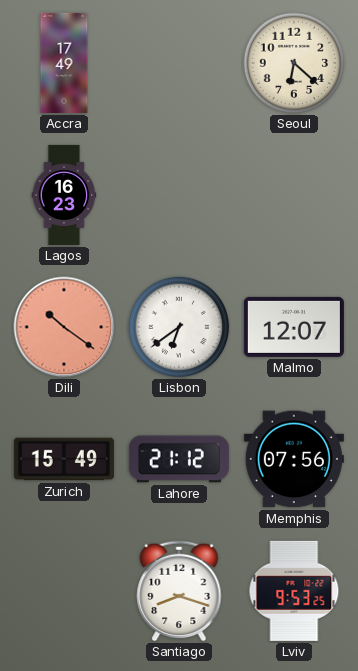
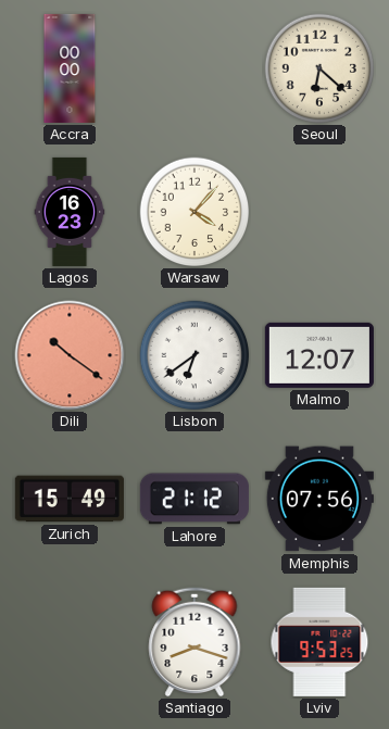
Accra: 17:49 -> 00:00
Warsaw: none -> 4:07
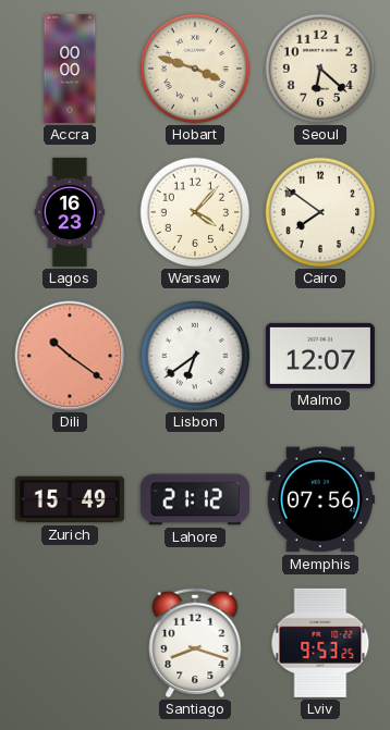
Hobart: none -> 3:48
Cairo: none -> 7:51
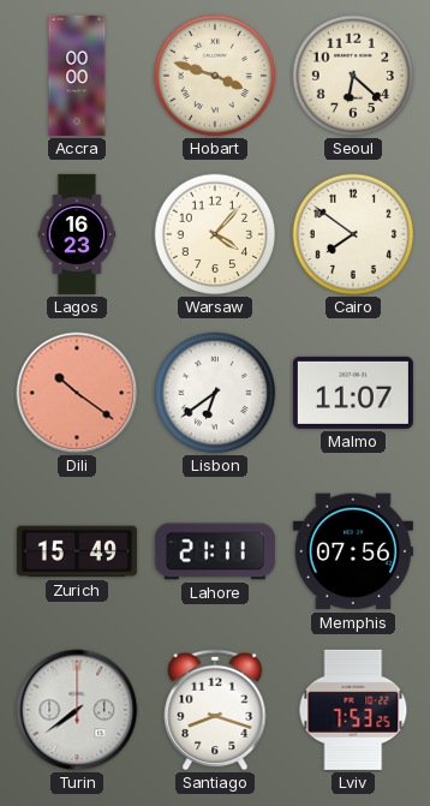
Malmo: 12:07 -> 11:07
Lahore: 21:12 -> 21:11
Turin: none -> 7:39
Lviv: 9:53 -> 7:53
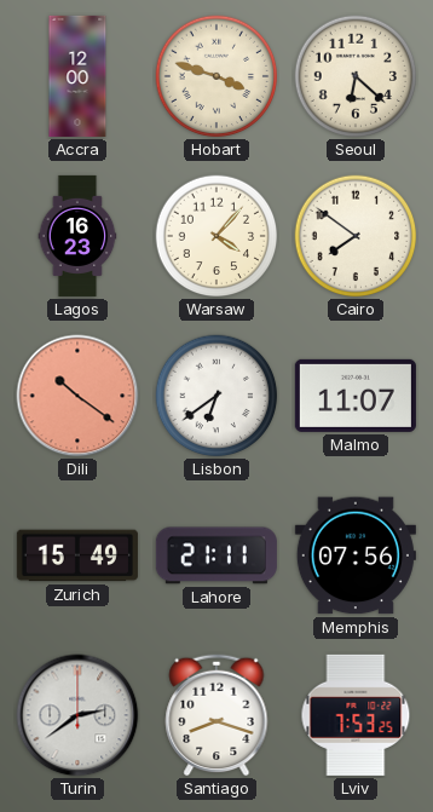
Accra: 00:00 -> 12:00
Turin: 7:39 -> 2:39
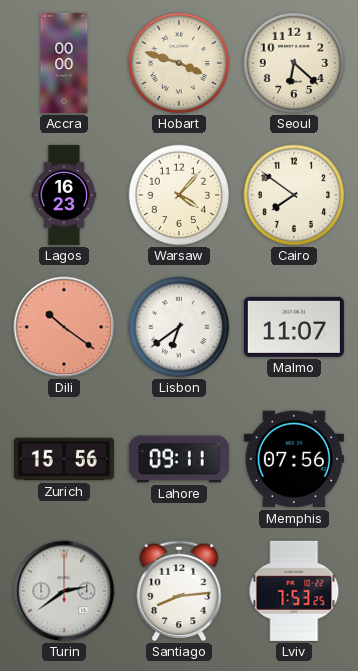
Accra: 12:00 -> 00:00
Zurich: 15:49 -> 15:56
Lahore: 21:11 -> 09:11
Santiago: 8:18 -> 8:14
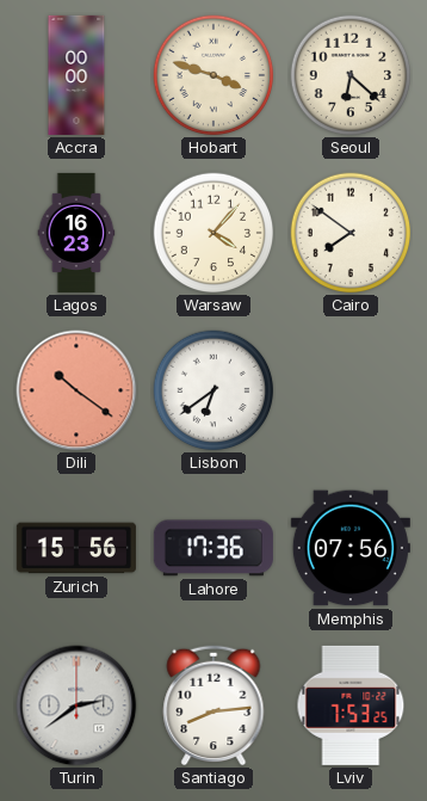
Malmo: 11:07 -> none
Lahore: 09:11 -> 17:36
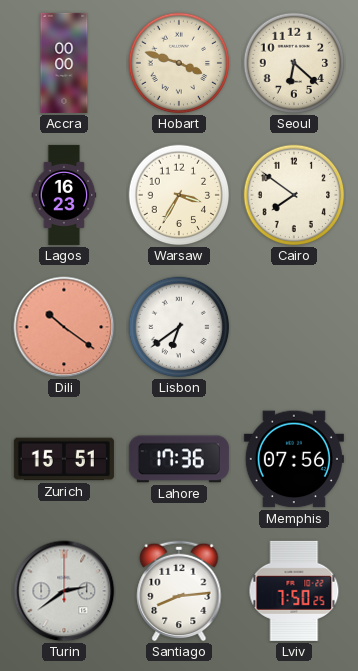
Warsaw: 4:07 -> 3:35
Zurich: 15:56 -> 15:51
Lviv: 7:53 -> 7:50
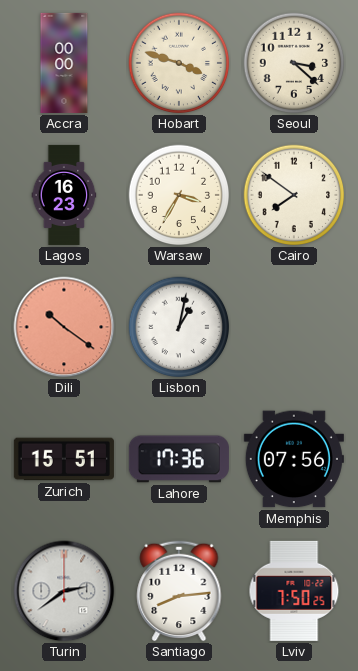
Seoul: 6:22 -> 3:22
Lisbon: 6:39 -> 1:02
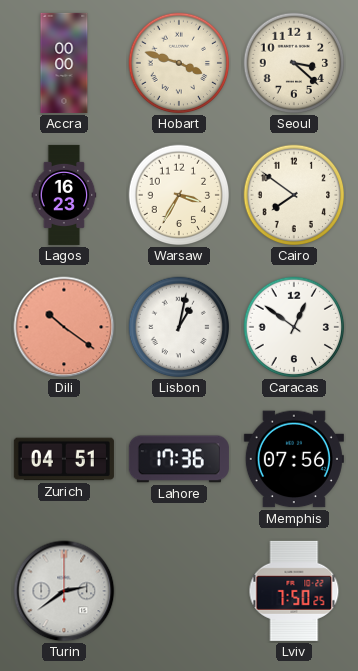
Caracas: none -> 12:51
Zurich: 15:51 -> 04:51
Santiago: 8:14 -> none
